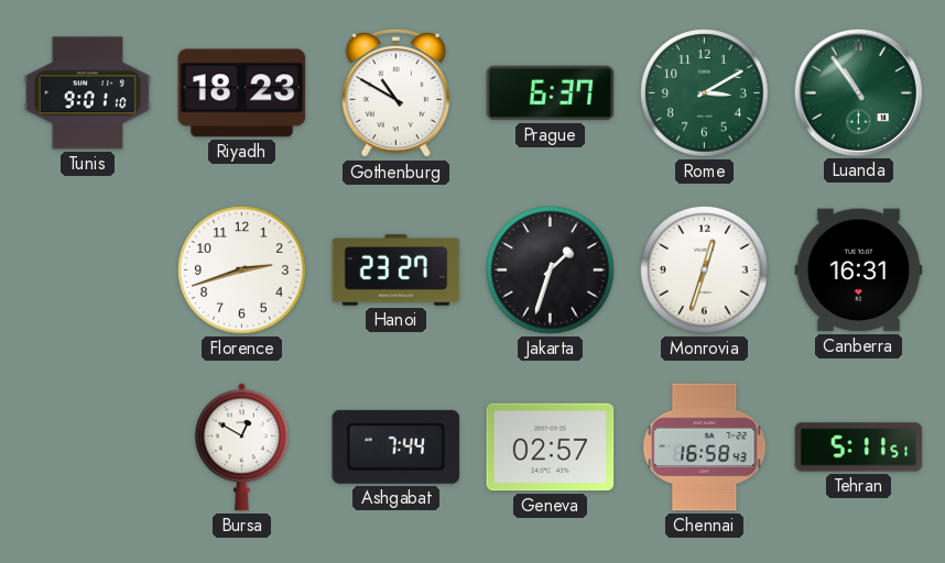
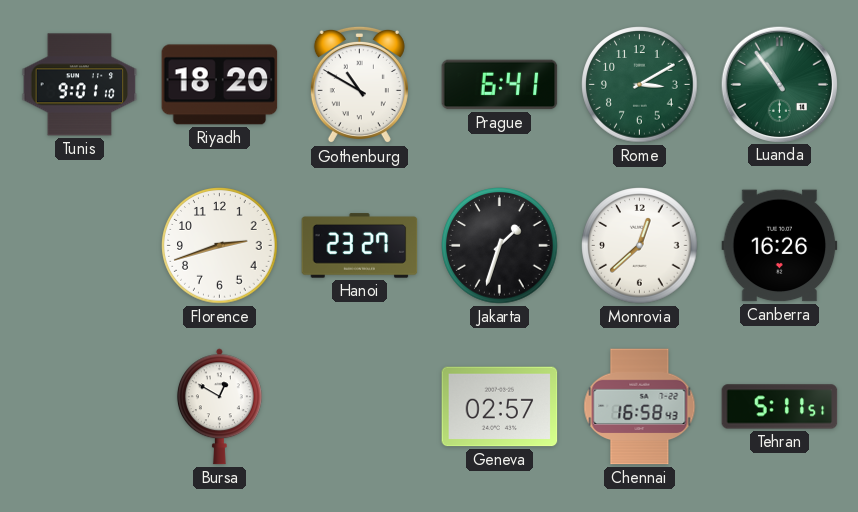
Riyadh: 18:23 -> 18:20
Prague: 6:37 -> 6:41
Monrovia: 12:33 -> 12:38
Canberra: 16:31 -> 16:26
Ashgabat: 7:44 -> none
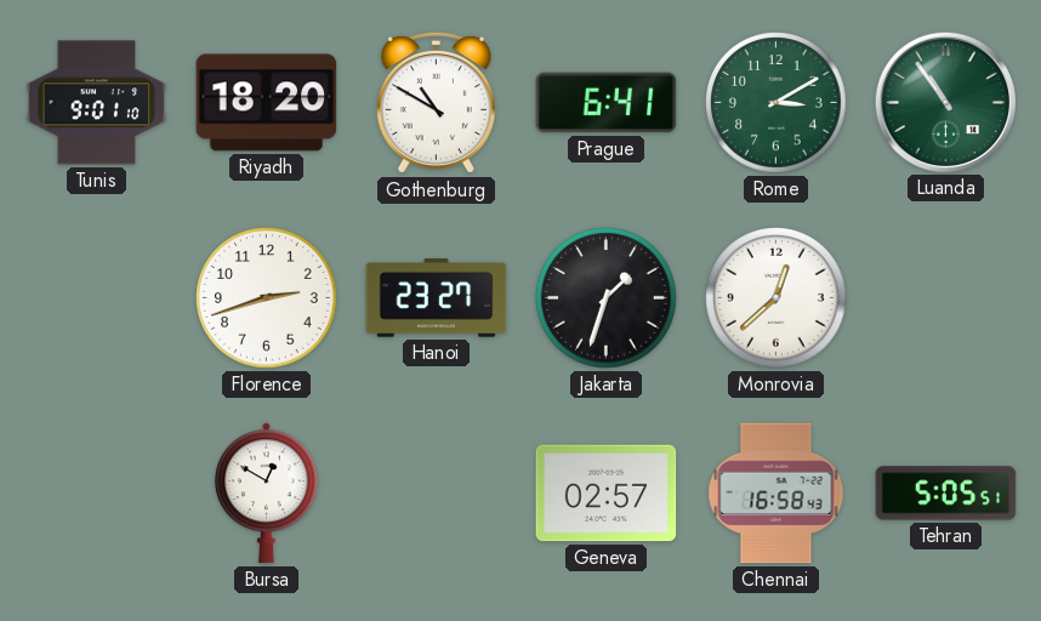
Canberra: 16:26 -> none
Tehran: 5:11 -> 5:05
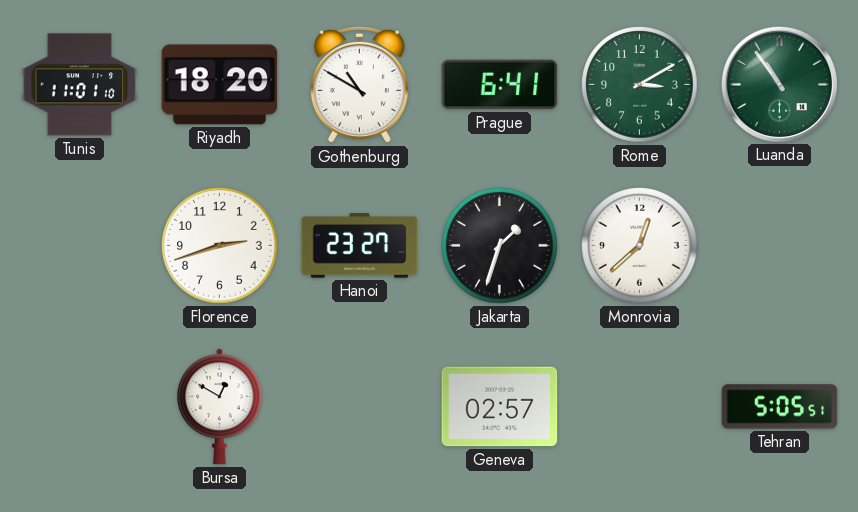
Tunis: 9:01 -> 11:01
Chennai: 16:58 -> none
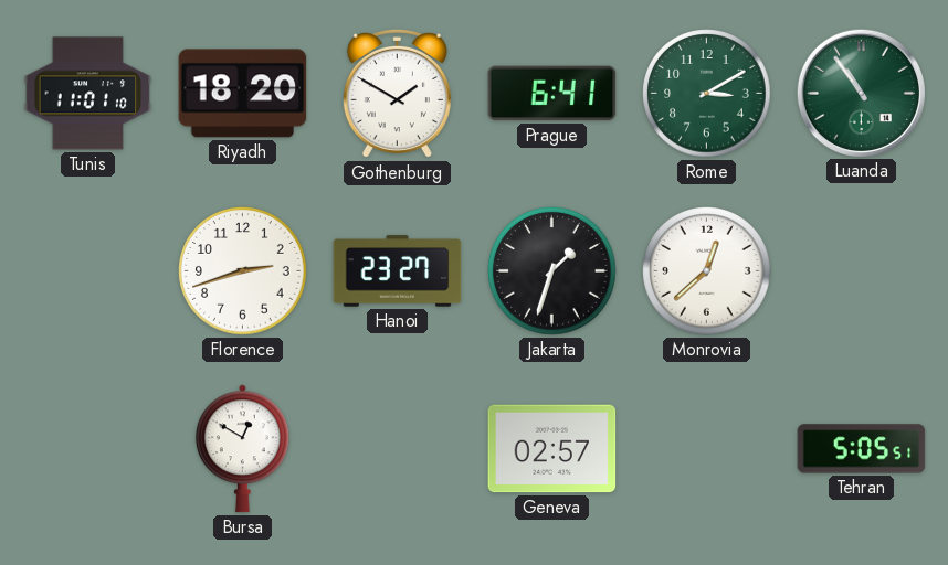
Gothenburg: 10:50 -> 1:50
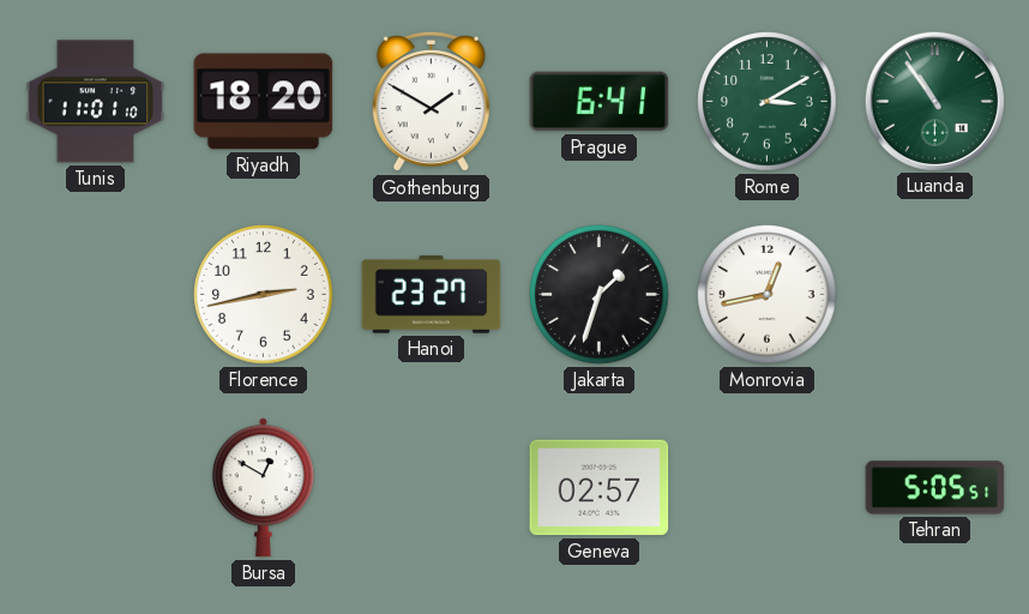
Florence: 2:42 -> 2:43
Monrovia: 12:38 -> 12:43
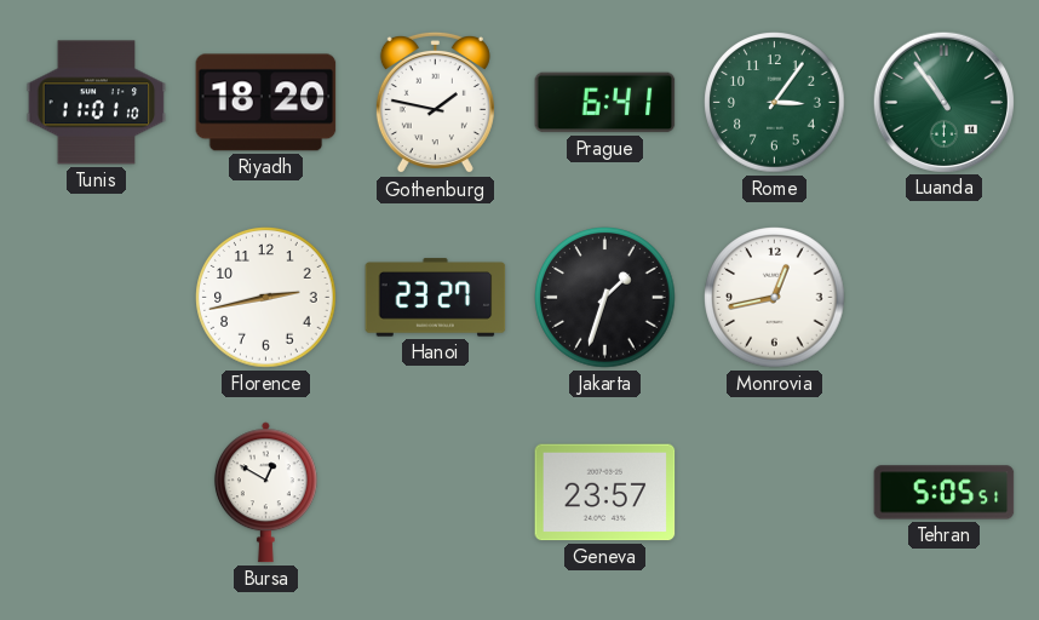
Gothenburg: 1:50 -> 1:47
Rome: 3:10 -> 3:06
Geneva: 02:57 -> 23:57
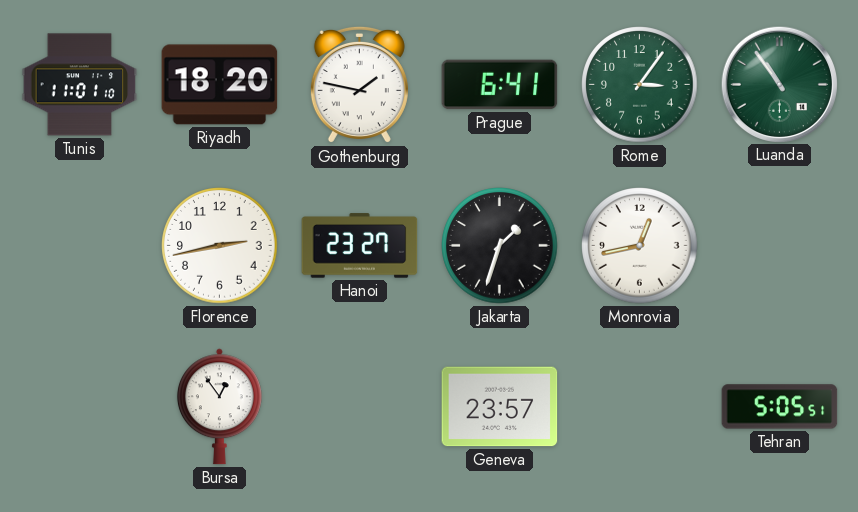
Bursa: 12:50 -> 12:54
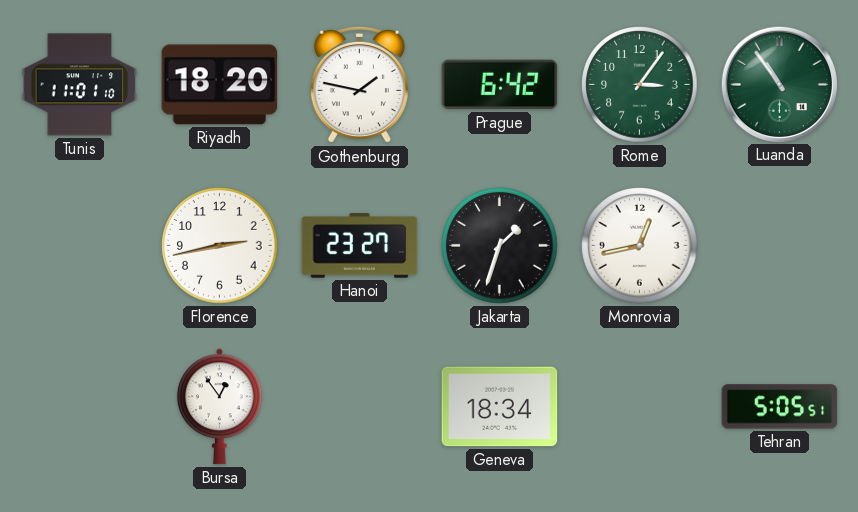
Prague: 6:41 -> 6:42
Geneva: 23:57 -> 18:34
